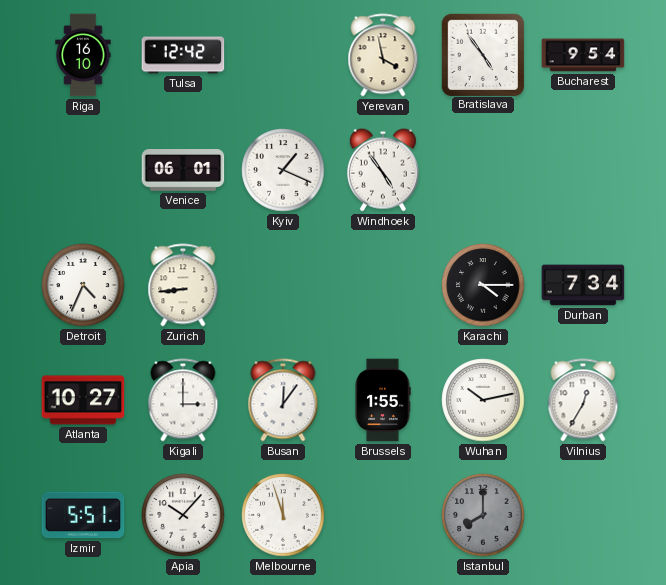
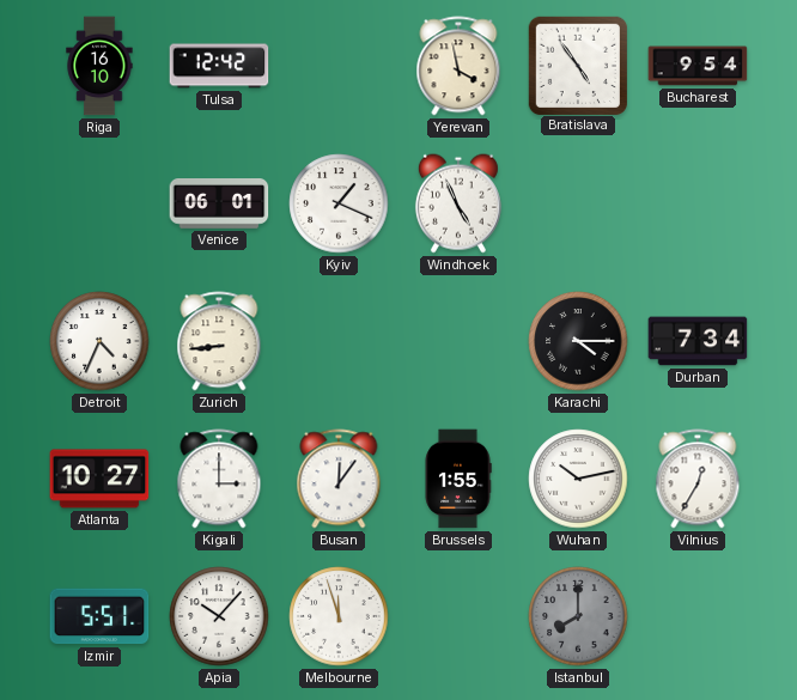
Windhoek: 4:54 -> 4:56
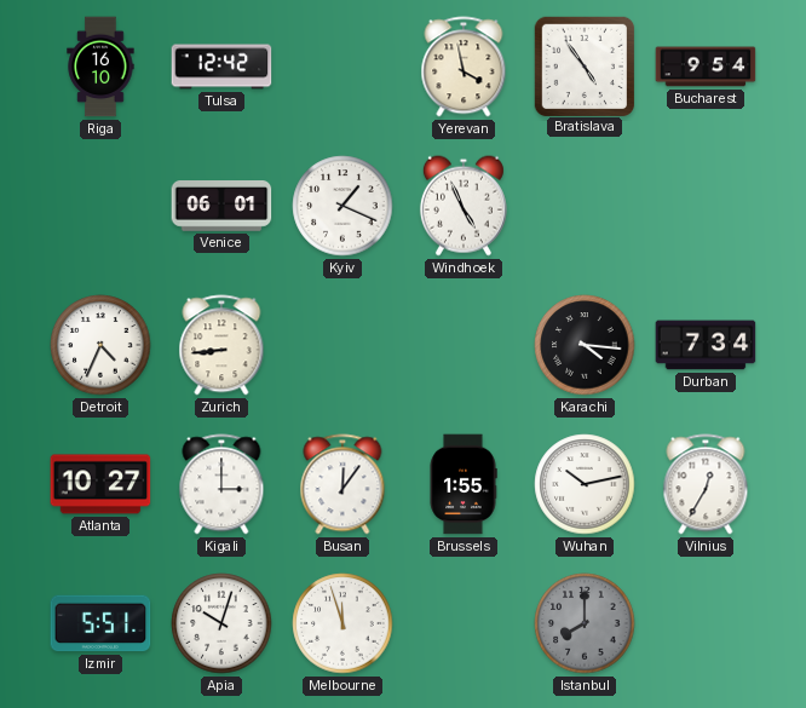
Karachi: 4:15 -> 4:16
Apia: 10:07 -> 10:03
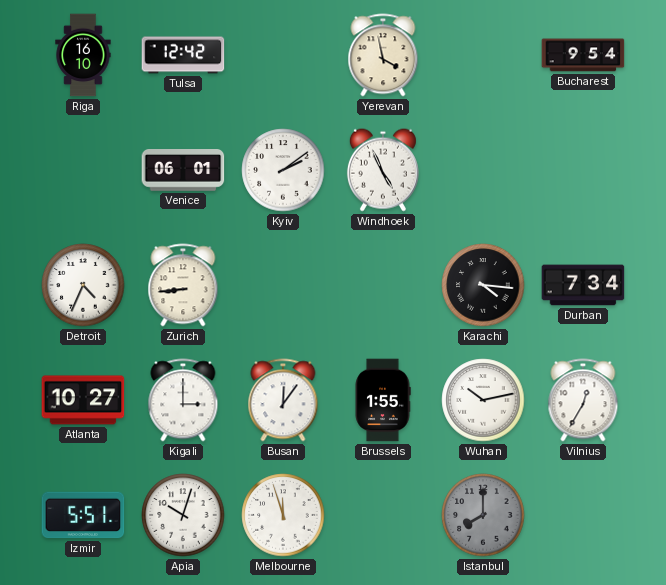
Bratislava: 4:54 -> none
Kyiv: 1:19 -> 2:09
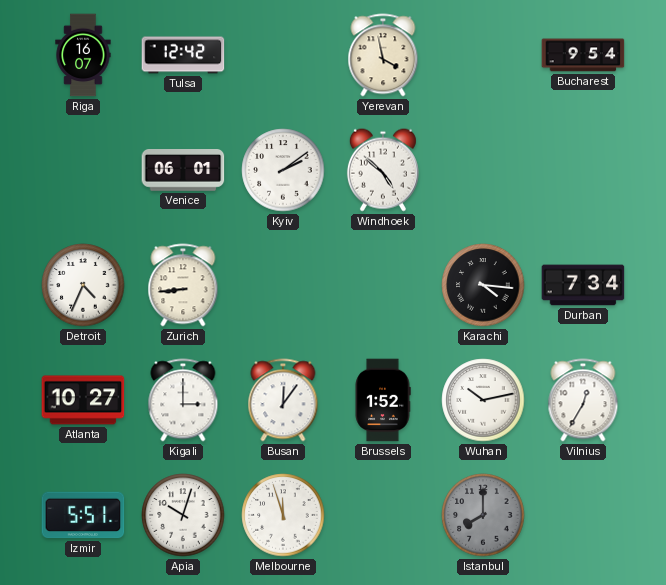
Riga: 16:10 -> 16:07
Windhoek: 4:56 -> 4:52
Brussels: 1:55 -> 1:52
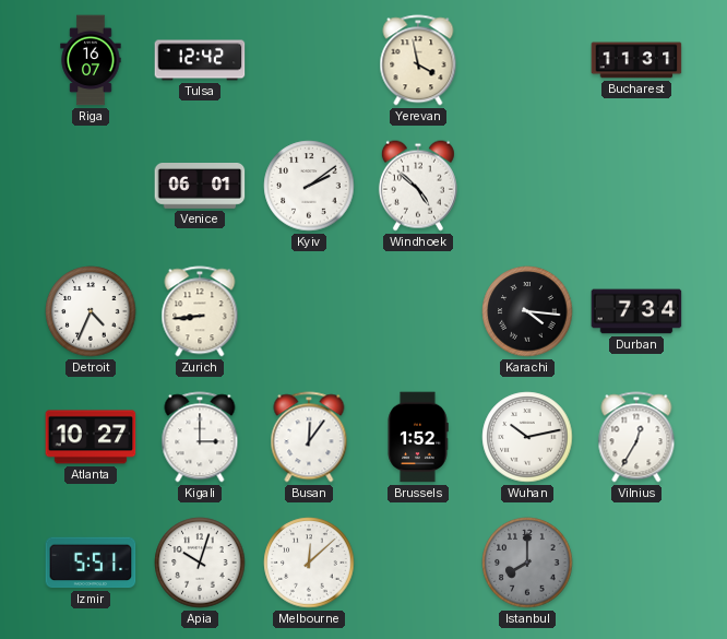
Bucharest: 9:54 -> 11:31
Melbourne: 11:57 -> 12:08
